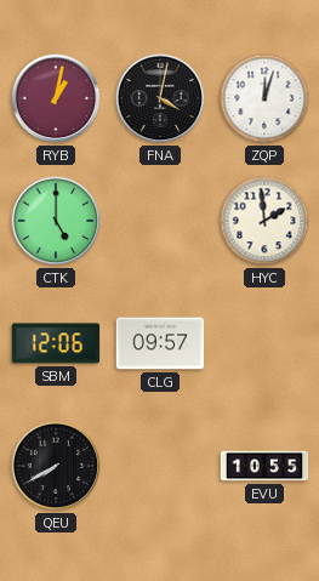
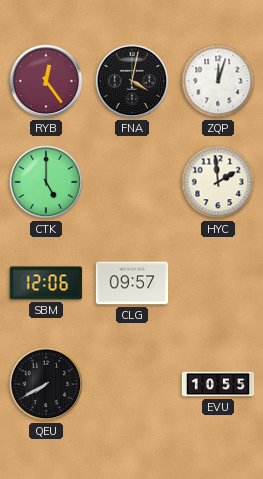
RYB: 1:02 -> 12:24
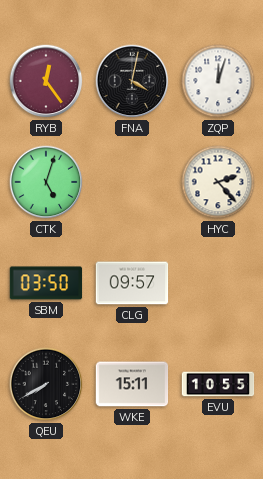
CTK: 5:00 -> 5:03
HYC: 1:59 -> 2:23
SBM: 12:06 -> 03:50
WKE: none -> 15:11
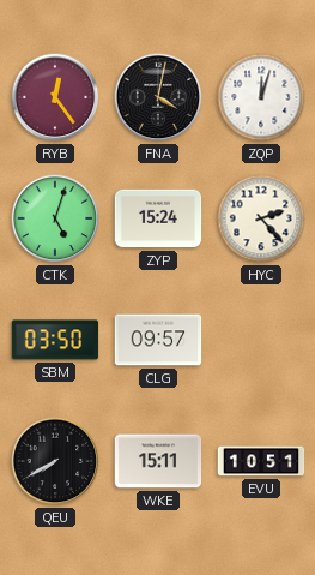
ZYP: none -> 15:24
EVU: 10:55 -> 10:51
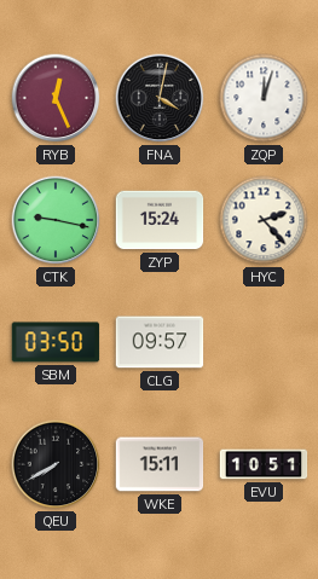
RYB: 12:24 -> 12:26
CTK: 5:03 -> 9:17
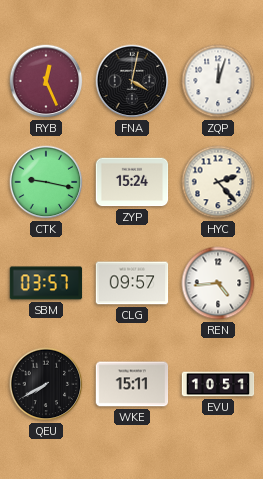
SBM: 03:50 -> 03:57
REN: none -> 4:44
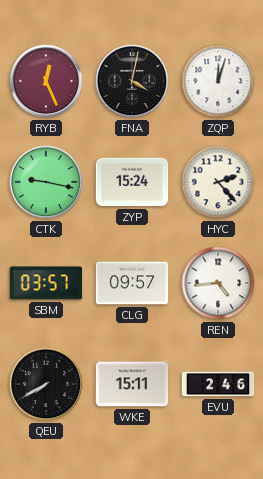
EVU: 10:51 -> 2:46
